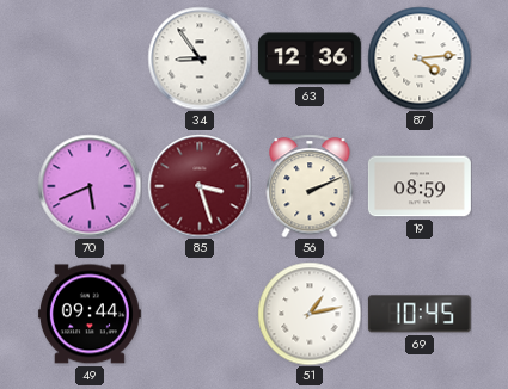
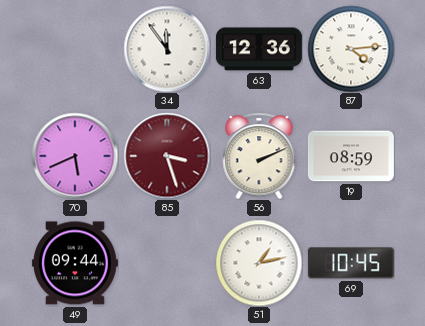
34: 8:54 -> 11:54
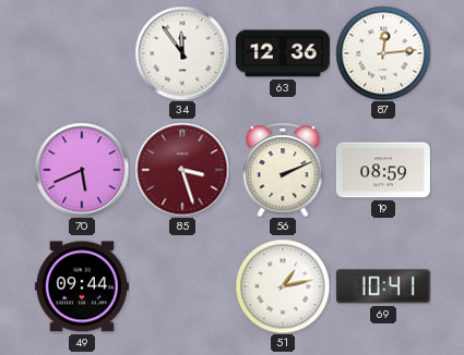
87: 4:14 -> 12:14
69: 10:45 -> 10:41
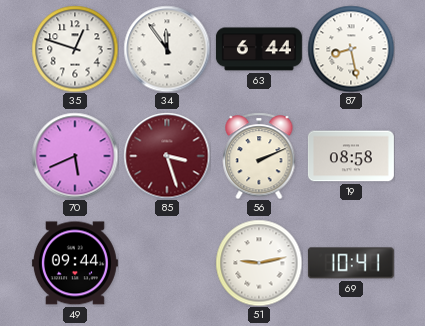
35: none -> 12:48
63: 12:36 -> 6:44
87: 12:14 -> 8:28
19: 08:59 -> 08:58
51: 1:13 -> 9:13
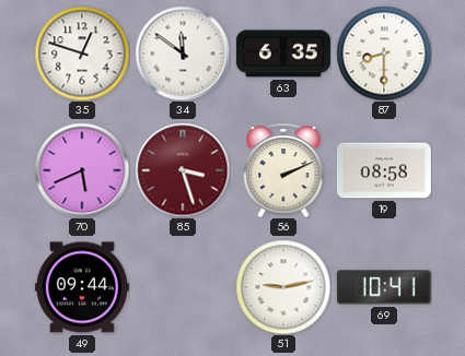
34: 11:54 -> 11:51
63: 6:44 -> 6:35
87: 8:28 -> 8:30
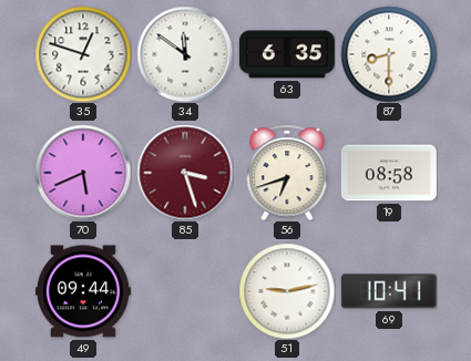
56: 2:11 -> 6:42
